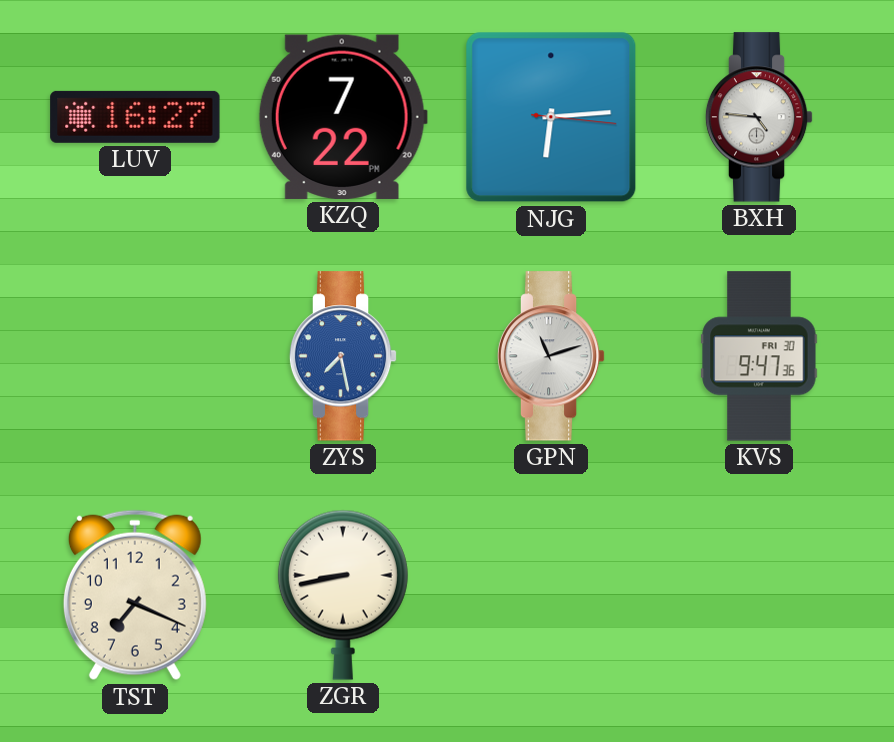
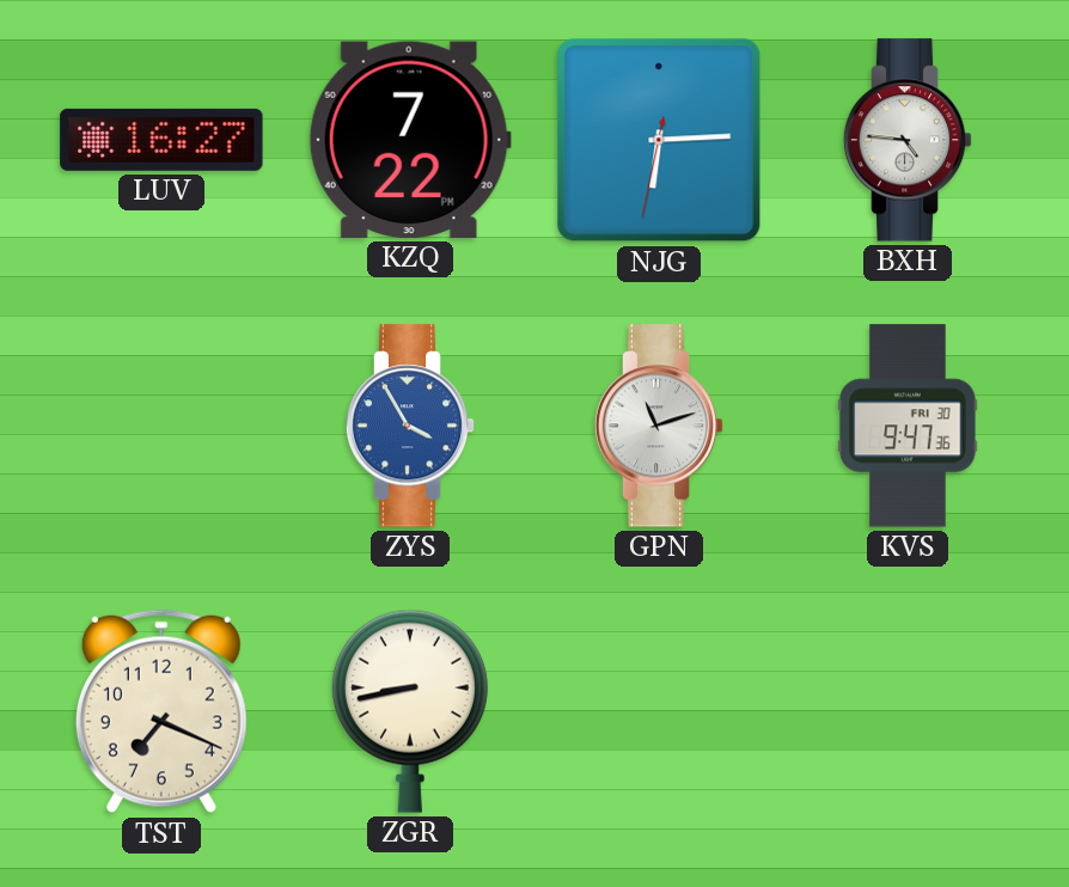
NJG: 6:14:16 -> 6:14:32
ZYS: 7:28 -> 3:55
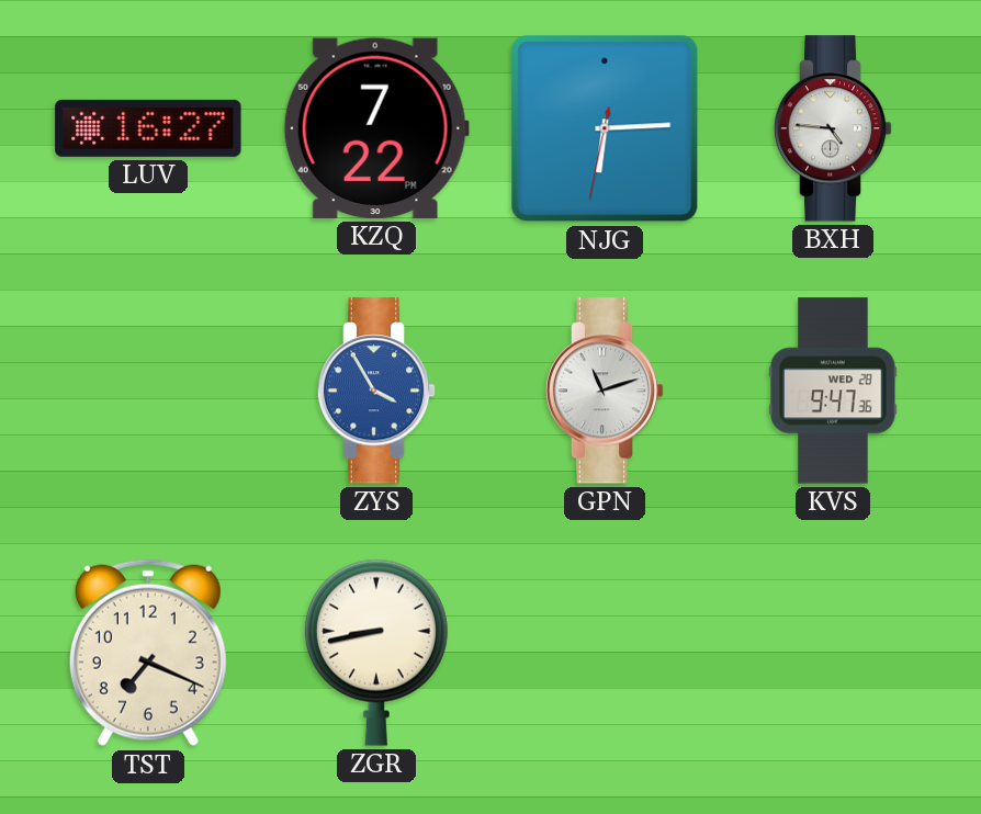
KVS date: FRI 30 -> WED 28
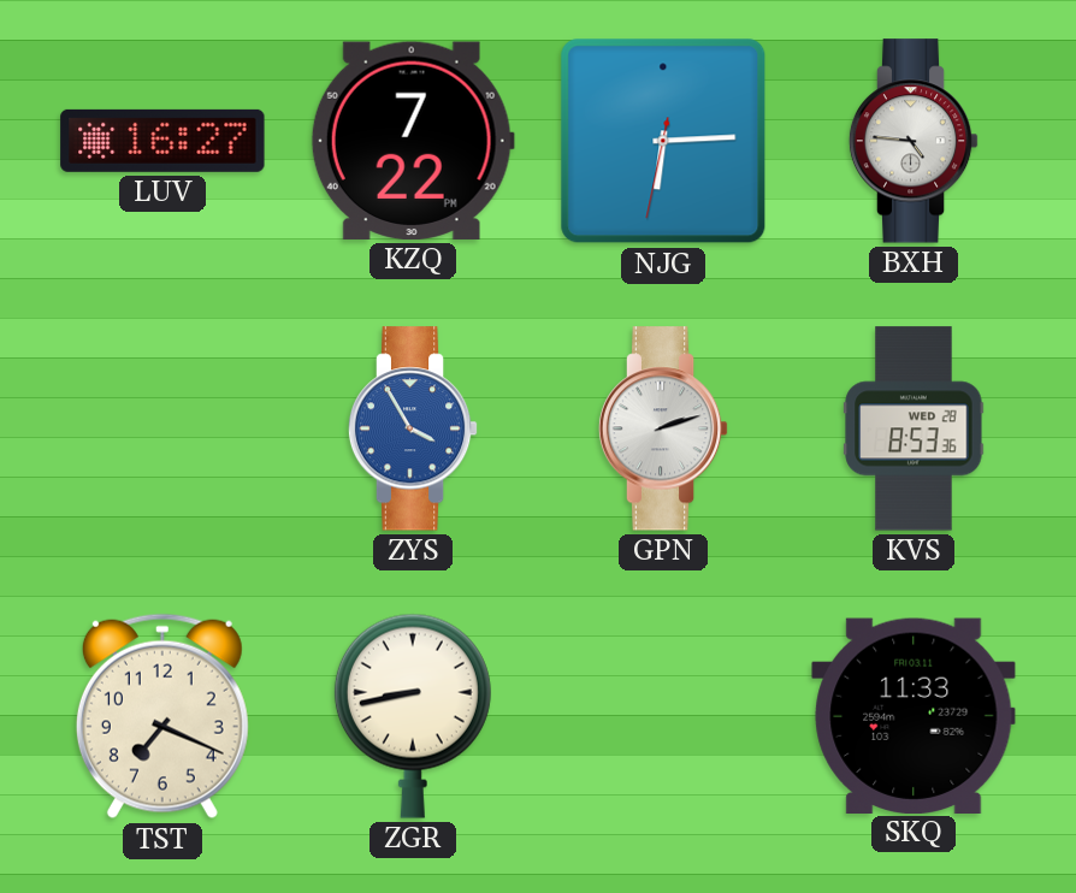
GPN: 11:12 -> 2:12
KVS: 9:47 -> 8:53
SKQ: none -> 11:33
